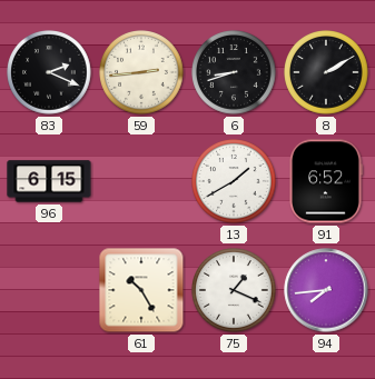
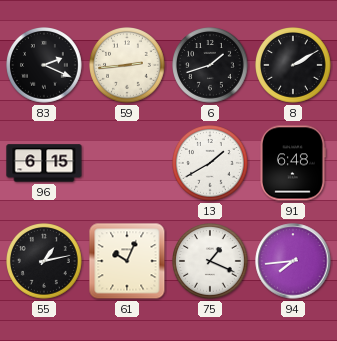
6: 8:42 -> 1:42
91: 6:52 -> 6:48
55: none -> 1:13
61: 10:25 -> 10:04
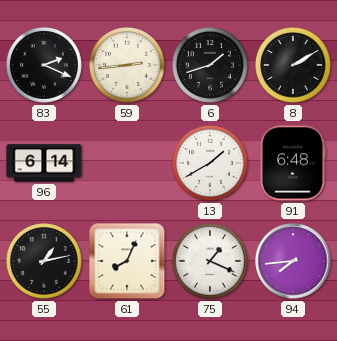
96: 6:15 -> 6:14
61: 10:04 -> 8:04
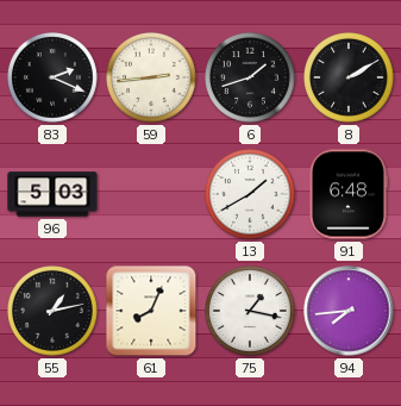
96: 6:14 -> 5:03
75: 1:19 -> 1:17
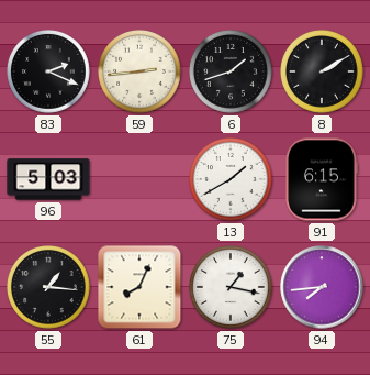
91: 6:48 -> 6:15
55: 1:13 -> 1:16
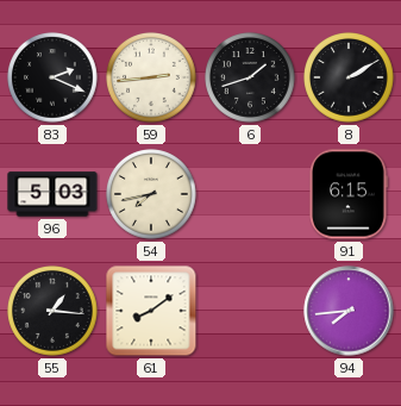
54: none -> 7:43
13: 1:40 -> none
61: 8:04 -> 8:09
75: 1:17 -> none
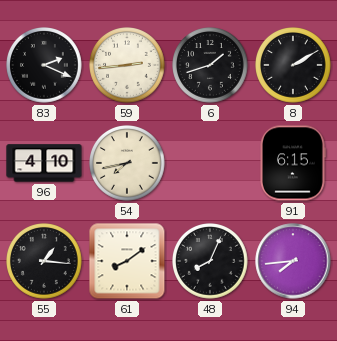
96: 5:03 -> 4:10
48: none -> 8:04
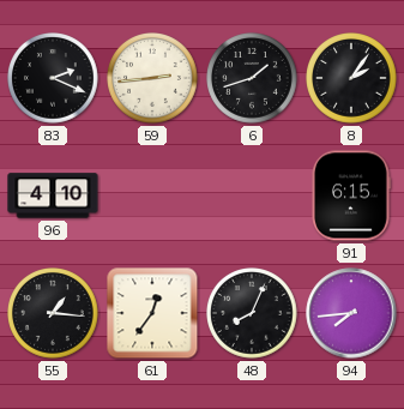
8: 2:10 -> 2:06
54: 7:43 -> none
61: 8:09 -> 12:36
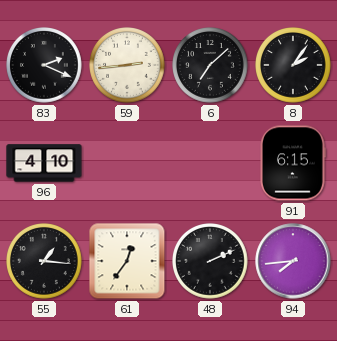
6: 1:42 -> 7:08
48: 8:04 -> 2:11
